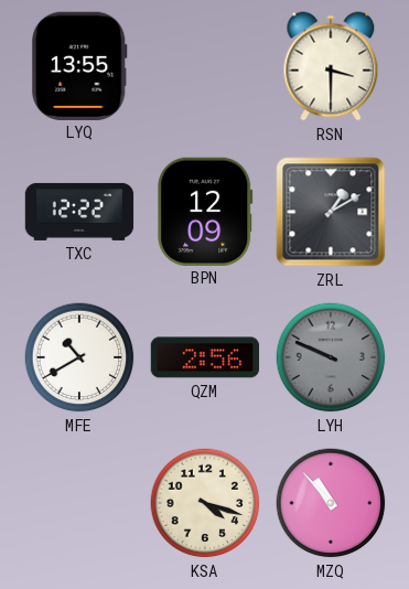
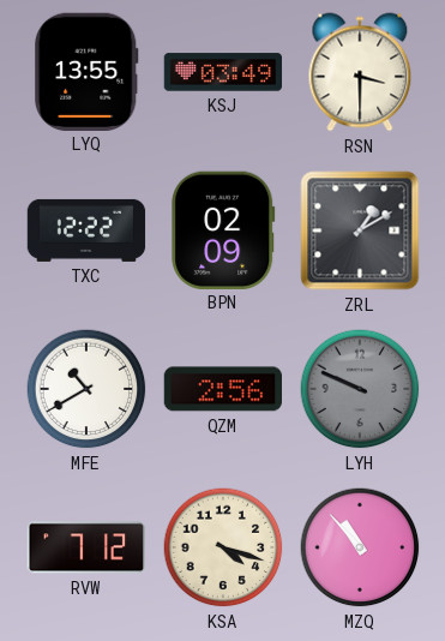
KSJ: none -> 03:49
BPN: 12:09 -> 02:09
RVW: none -> 7:12
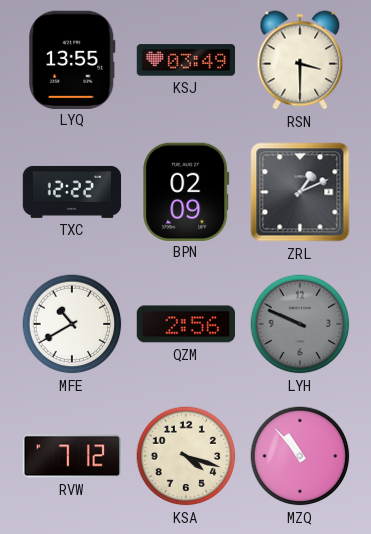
ZRL: 1:10 -> 1:11
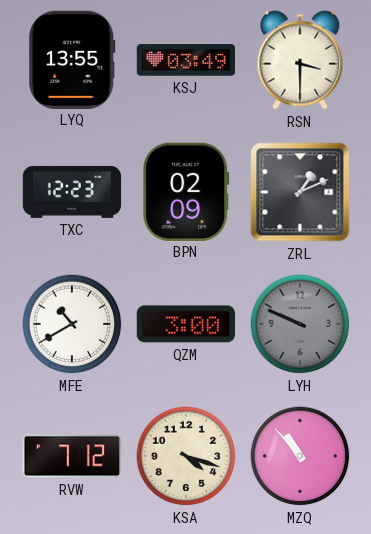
TXC: 12:22 -> 12:23
QZM: 2:56 -> 3:00
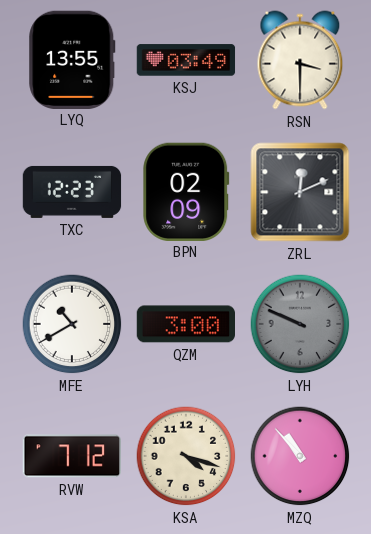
ZRL: 1:11 -> 12:11
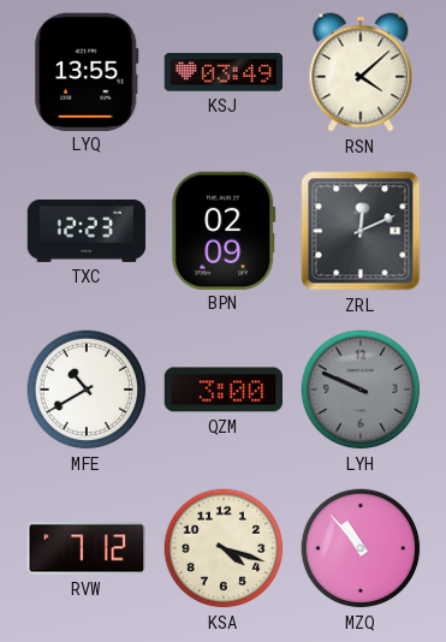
RSN: 3:30 -> 4:08
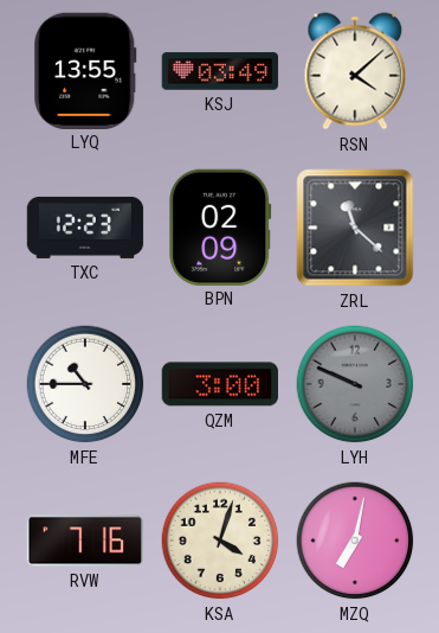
ZRL: 12:11 -> 11:22
MFE: 10:40 -> 10:45
RVW: 7:12 -> 7:16
KSA: 4:18 -> 4:03
MZQ: 10:53 -> 7:02
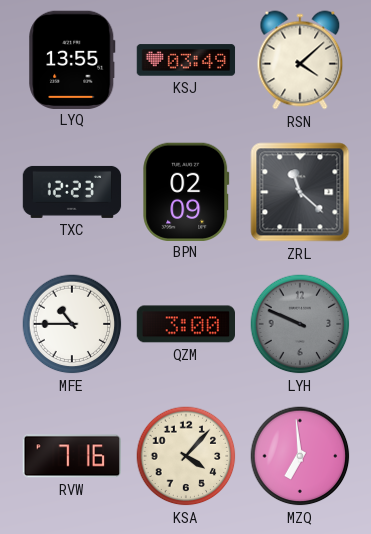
KSA: 4:03 -> 4:07
MZQ: 7:02 -> 6:59
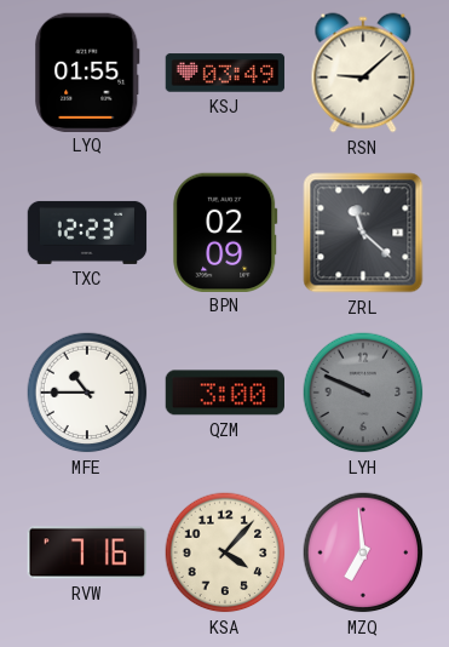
LYQ: 13:55 -> 01:55
RSN: 4:08 -> 9:08
